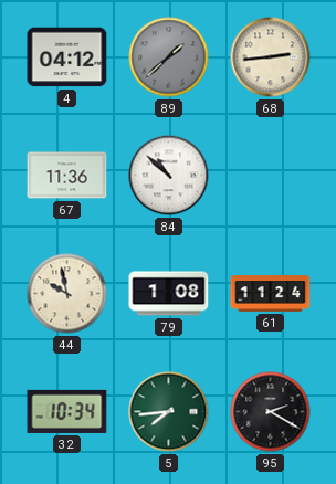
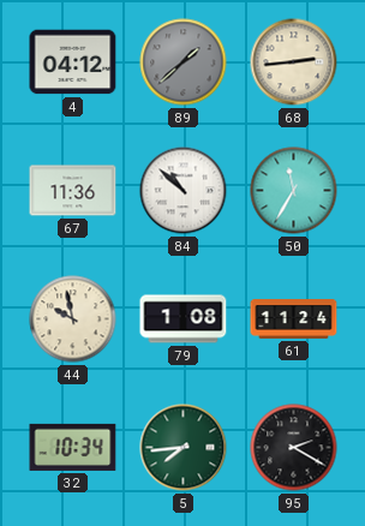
50: none -> 11:35
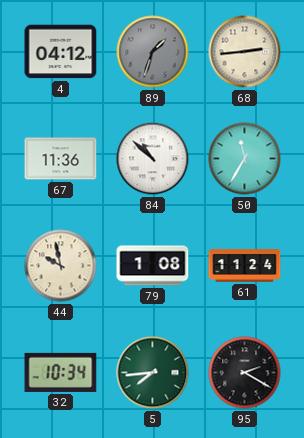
89: 1:38 -> 1:33
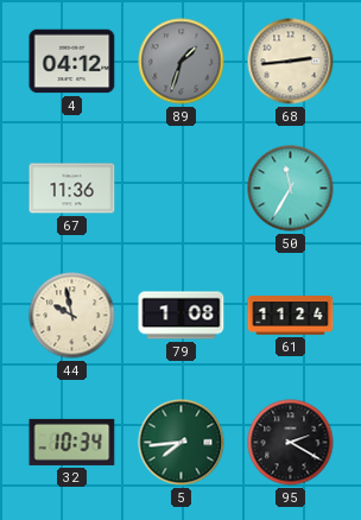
84: 10:52 -> none
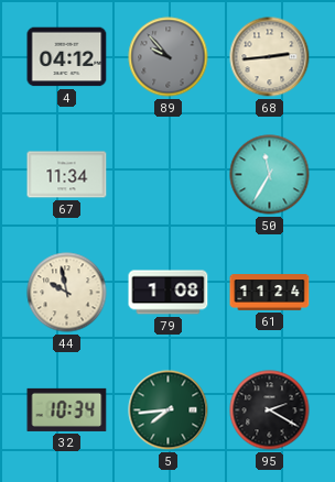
89: 1:33 -> 9:53
67: 11:36 -> 11:34
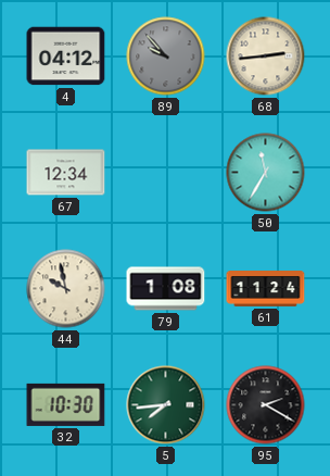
67: 11:34 -> 12:34
32: 10:34 -> 10:30
